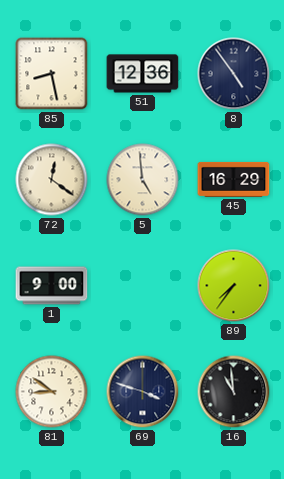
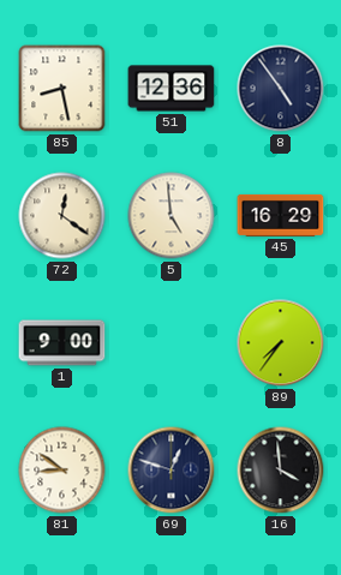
69: 3:48 -> 12:48
16: 10:59 -> 3:59
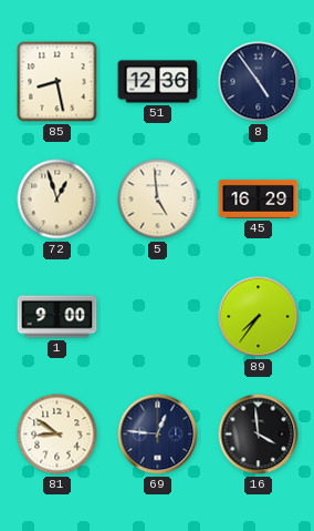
72: 12:21 -> 12:57
69: 12:48 -> 12:46
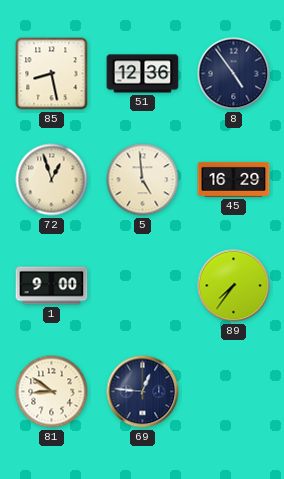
16: 3:59 -> none
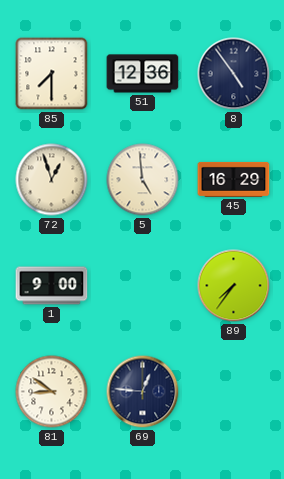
85: 8:28 -> 7:30
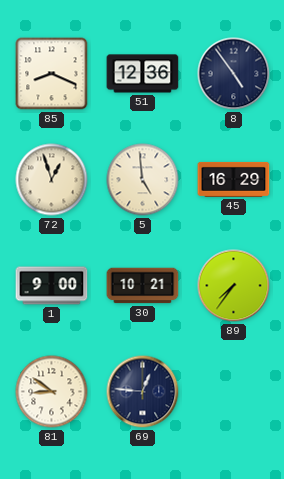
85: 7:30 -> 8:19
30: none -> 10:21
